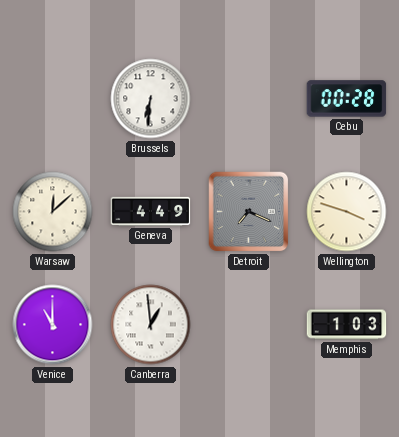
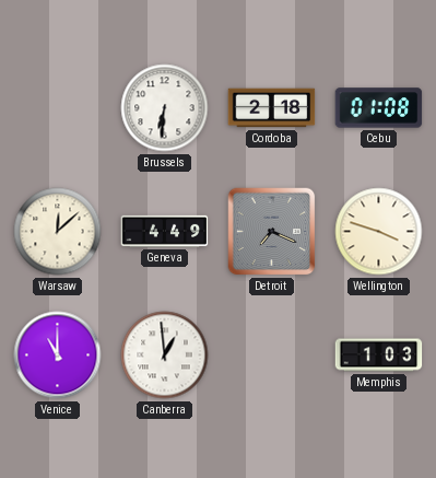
Cordoba: none -> 2:18
Cebu: 00:28 -> 01:08
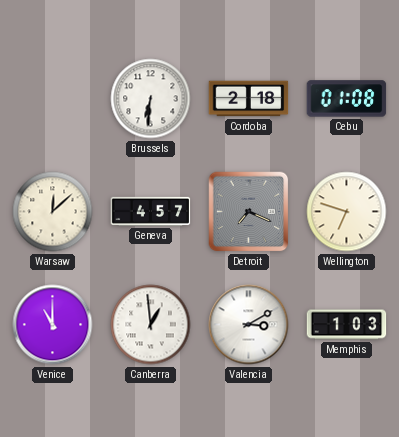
Geneva: 4:49 -> 4:57
Wellington: 3:48 -> 6:48
Valencia: none -> 3:10
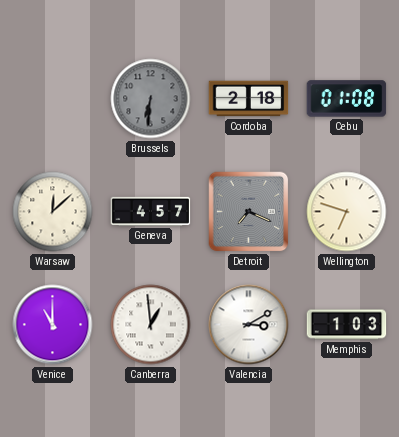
Brussels dial: white -> grey
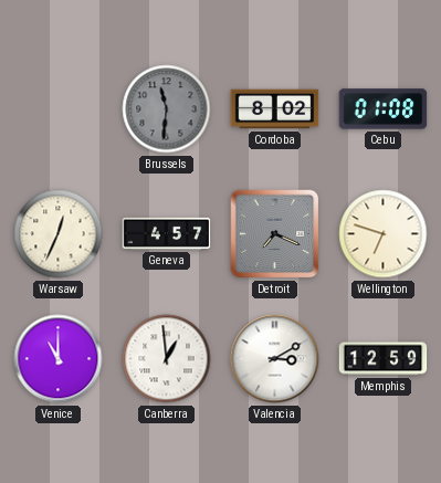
Brussels: 6:31 -> 11:31
Cordoba: 2:18 -> 8:02
Warsaw: 12:08 -> 12:34
Memphis: 1:03 -> 12:59
